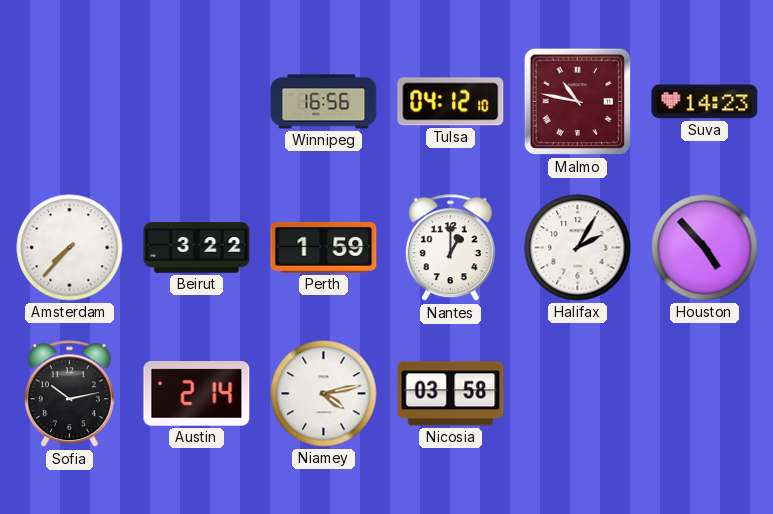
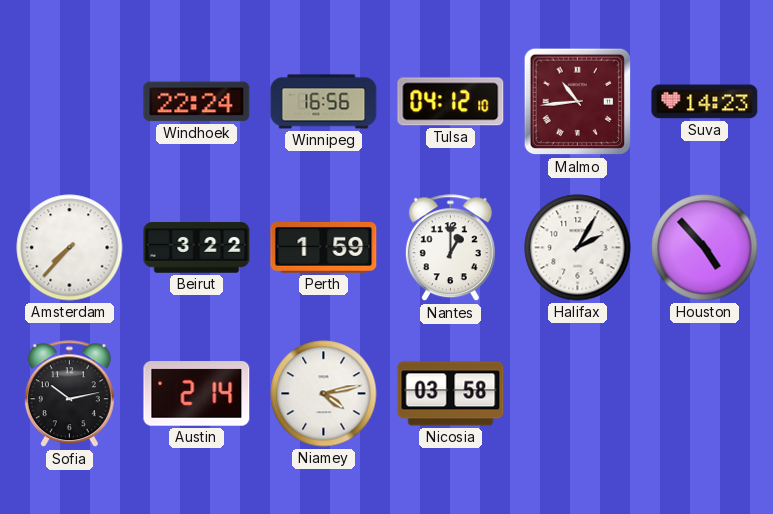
Windhoek: none -> 22:24
Malmo: 10:47 -> 10:44
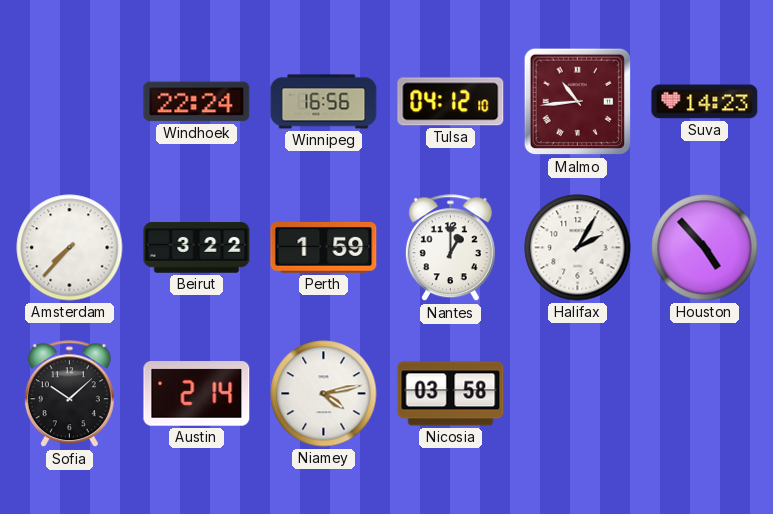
Sofia: 10:13 -> 10:08
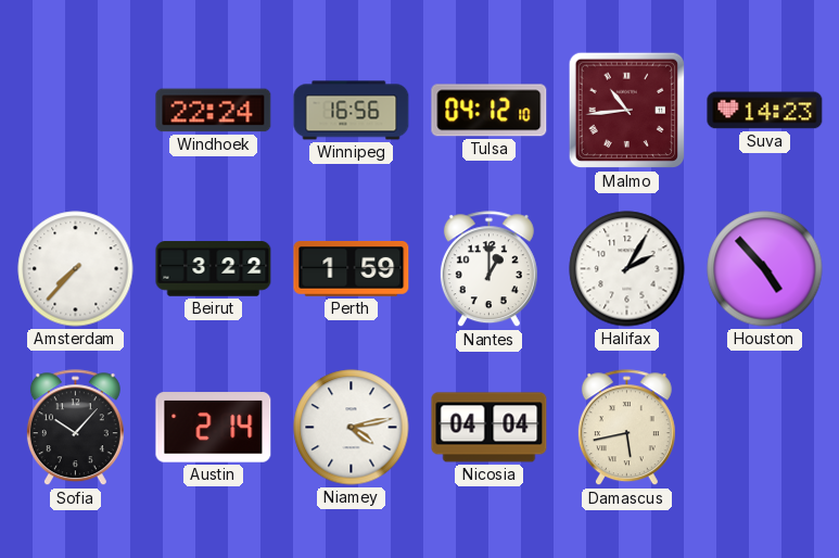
Sofia: 10:08 -> 10:07
Nicosia: 03:58 -> 04:04
Damascus: none -> 5:43
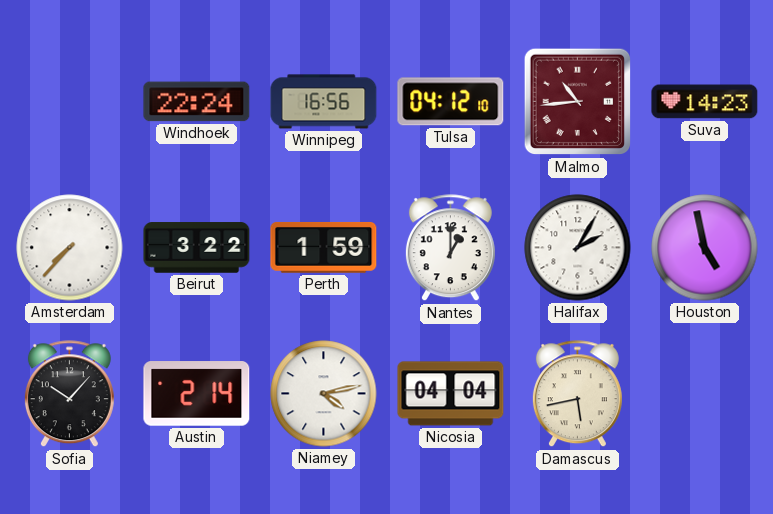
Houston: 4:53 -> 4:58
